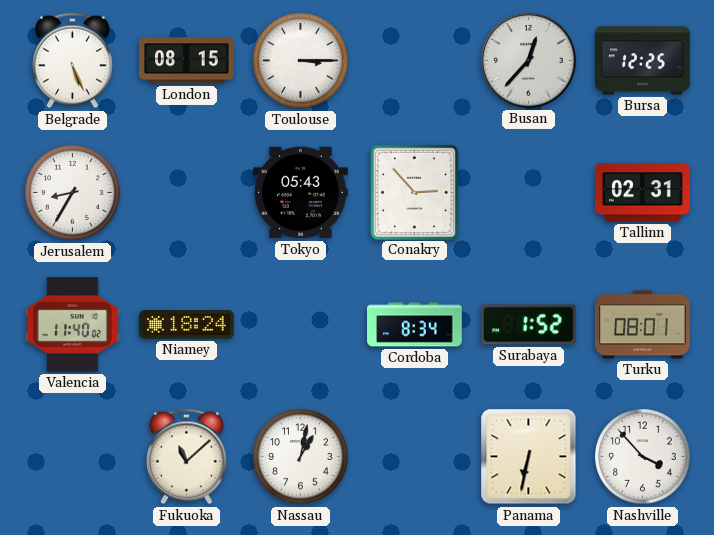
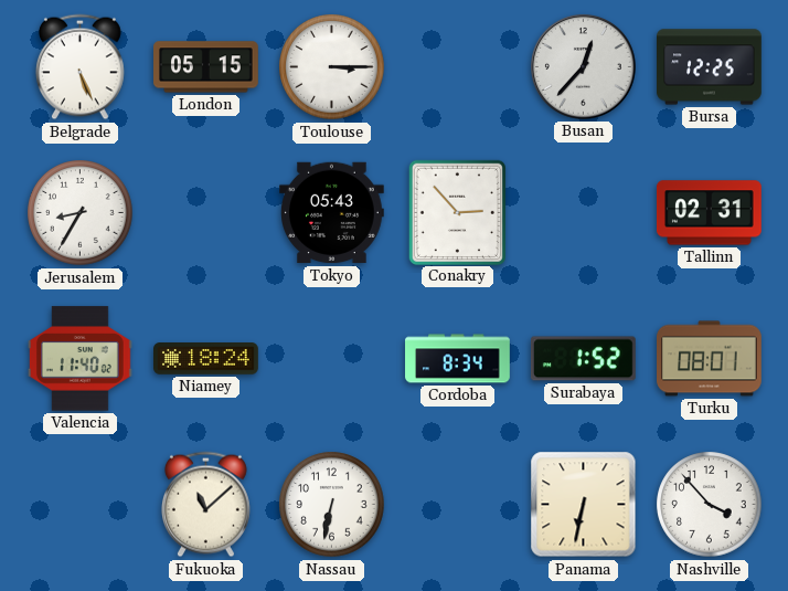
London: 08:15 -> 05:15
Nassau: 1:02 -> 6:32
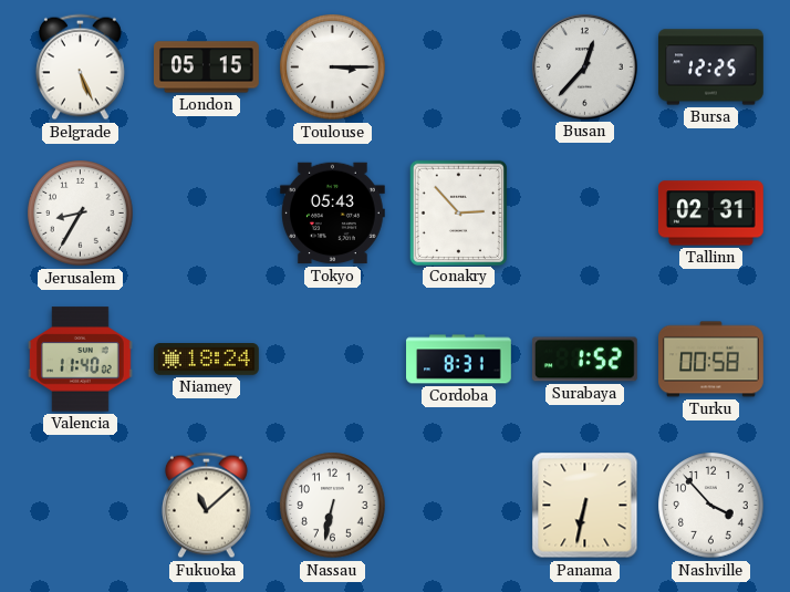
Cordoba: 8:34 -> 8:31
Turku: 08:01 -> 00:58
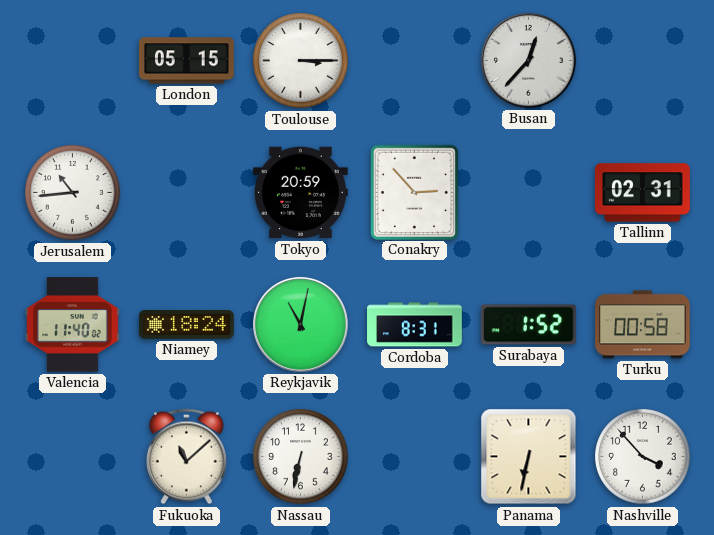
Belgrade: 5:26 -> none
Bursa: 12:25 -> none
Jerusalem: 8:35 -> 10:44
Tokyo: 05:43 -> 20:59
Reykjavik: none -> 11:02
